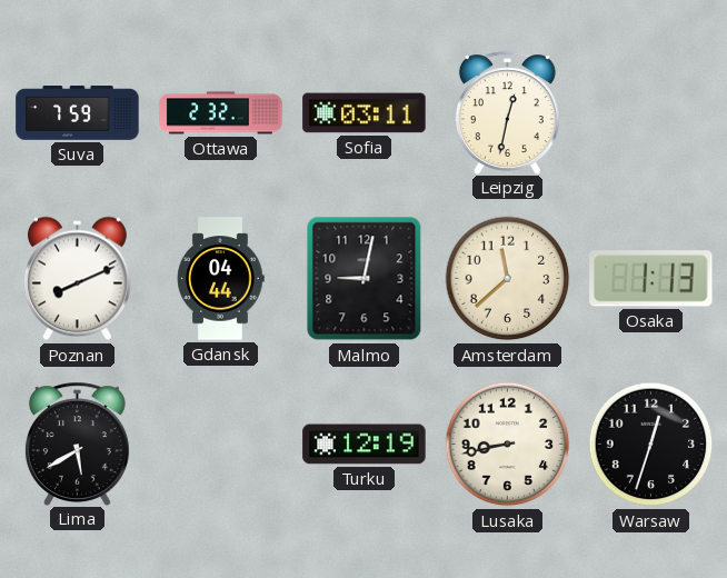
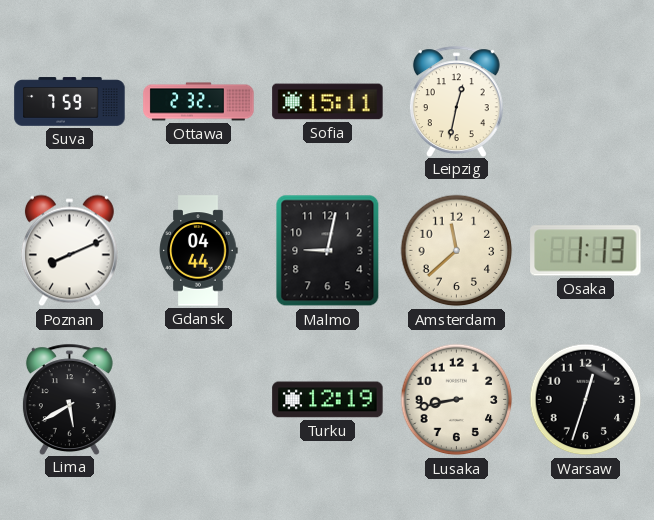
Sofia: 03:11 -> 15:11
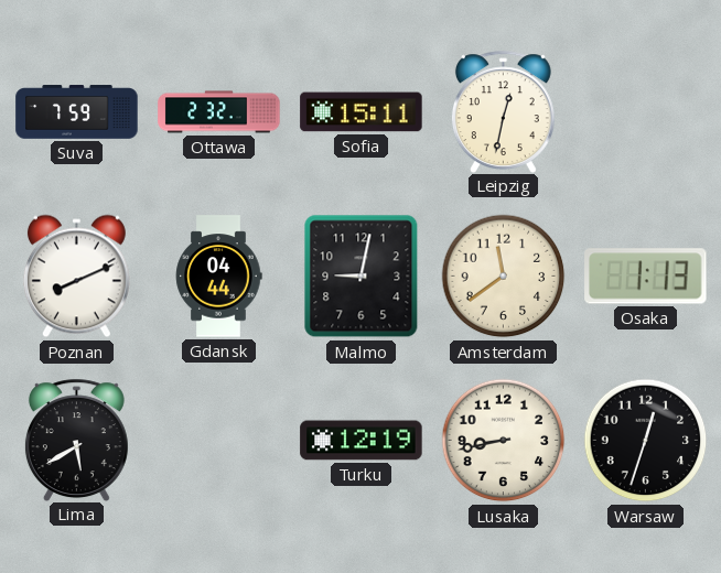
Amsterdam: 11:38 -> 11:39
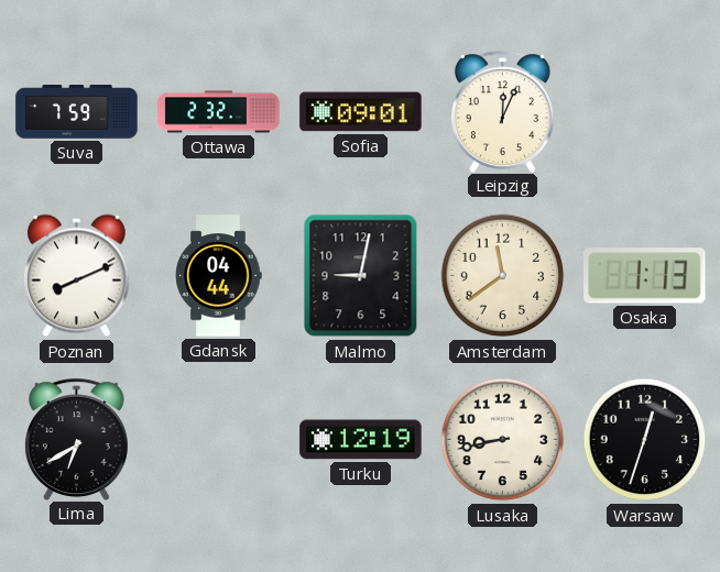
Sofia: 15:11 -> 09:01
Leipzig: 12:32 -> 12:04
Lima: 5:40 -> 6:40
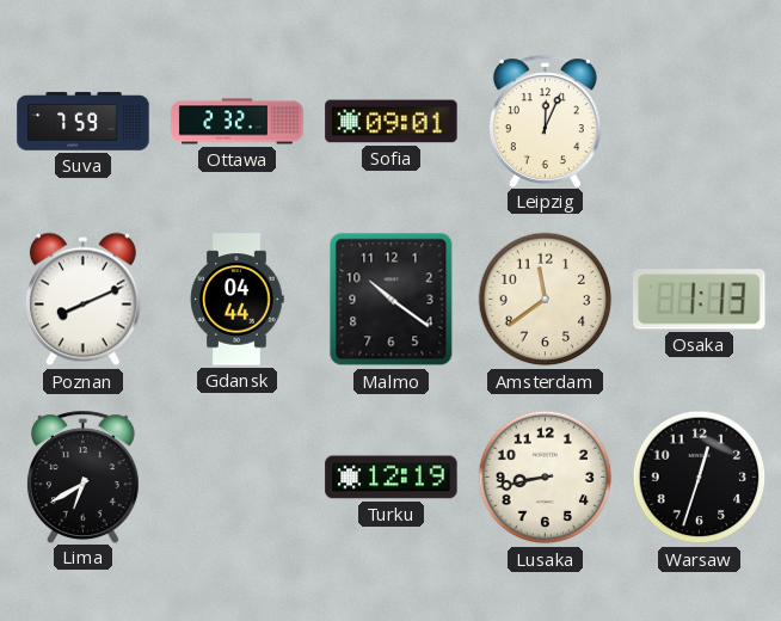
Malmo: 9:02 -> 10:21
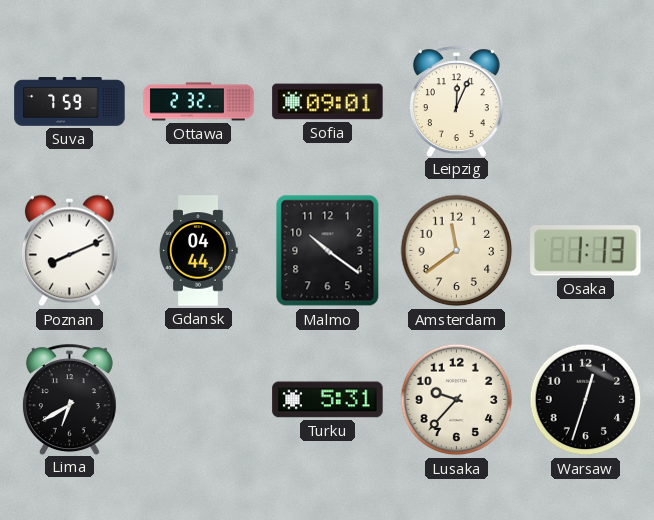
Turku: 12:19 -> 5:31
Lusaka: 8:43 -> 9:37
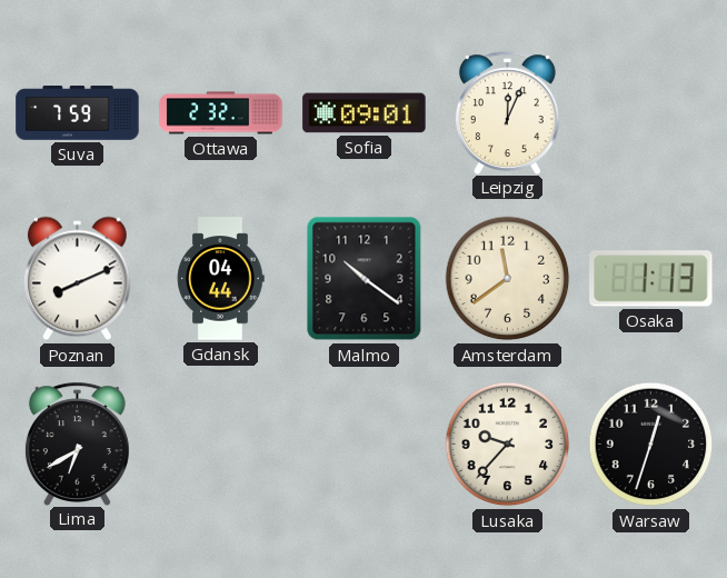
Turku: 5:31 -> none
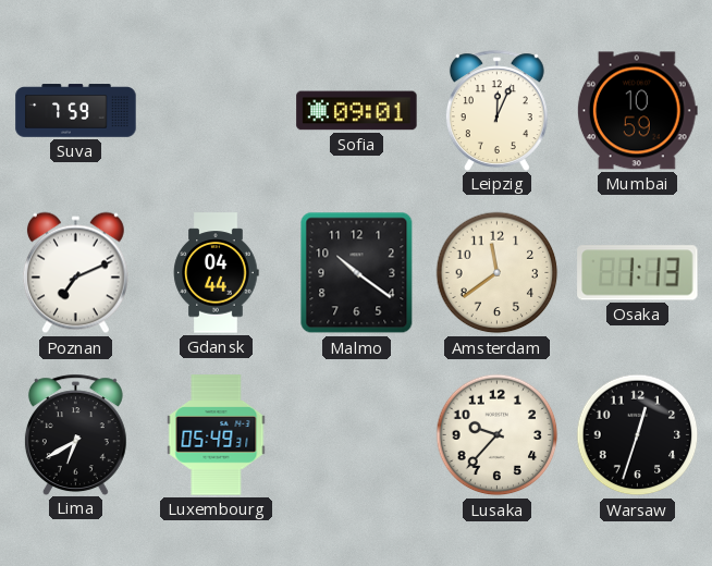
Ottawa: 2:32 -> none
Mumbai: none -> 10:59
Poznan: 8:11 -> 7:11
Luxembourg: none -> 05:49
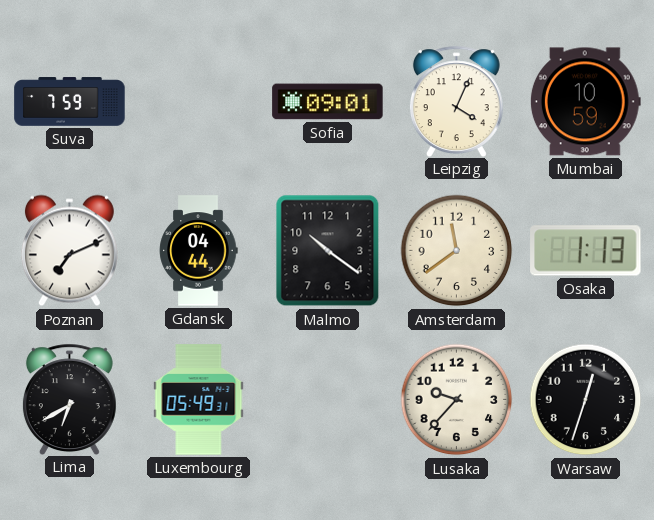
Leipzig: 12:04 -> 4:04
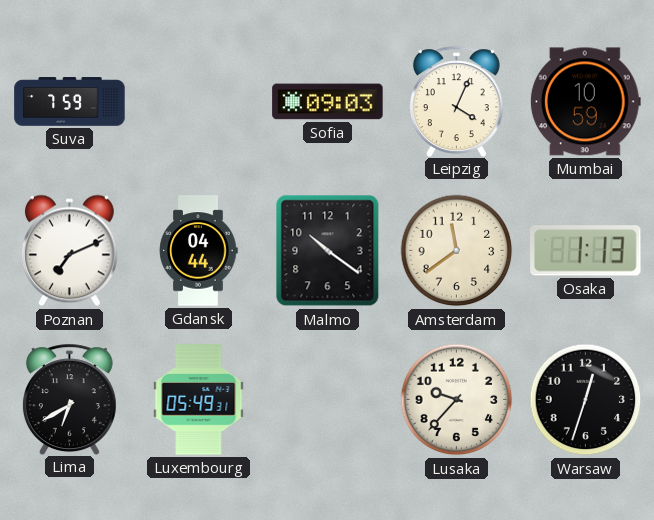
Sofia: 09:01 -> 09:03
